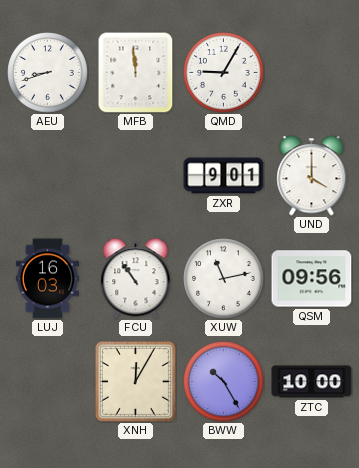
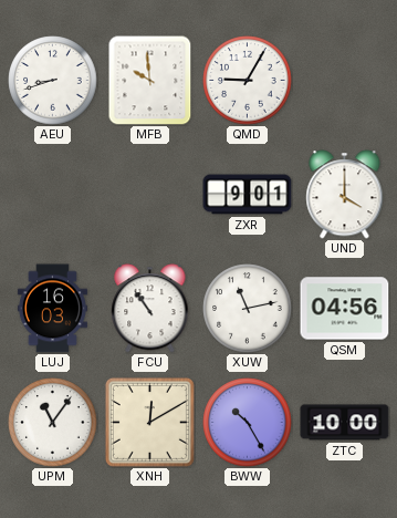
MFB: 11:59 -> 9:59
QSM: 09:56 -> 04:56
UPM: none -> 11:06
XNH: 12:05 -> 12:10
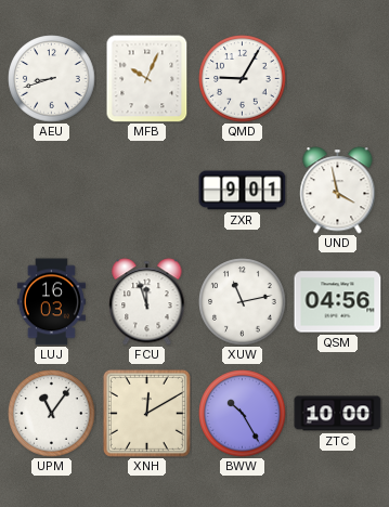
MFB: 9:59 -> 10:04
UND: 4:00 -> 3:58
FCU: 10:54 -> 11:57
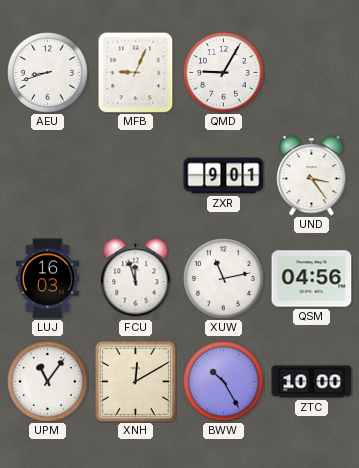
MFB: 10:04 -> 9:04
UND: 3:58 -> 3:24
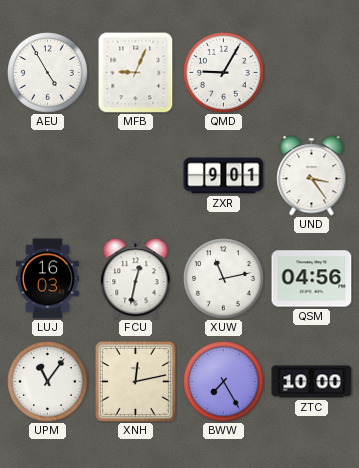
AEU: 8:42 -> 4:55
FCU: 11:57 -> 12:32
XNH: 12:10 -> 12:13
BWW: 10:25 -> 7:25
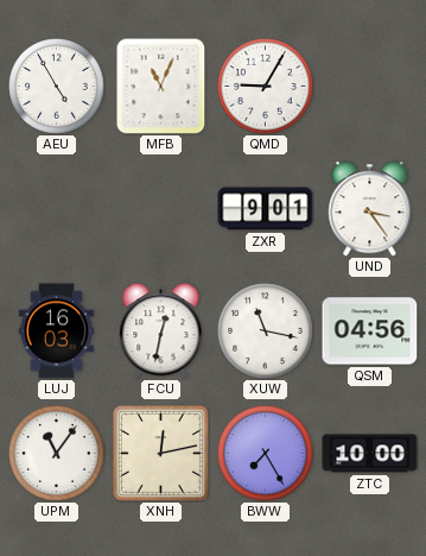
MFB: 9:04 -> 11:04
XUW: 11:13 -> 11:17
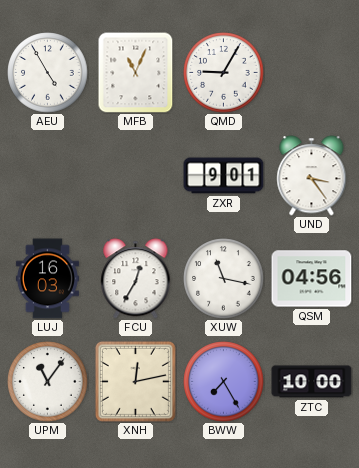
FCU: 12:32 -> 12:35
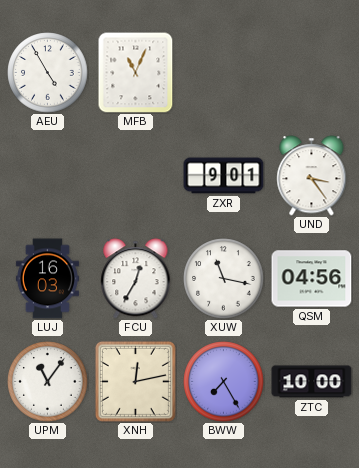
QMD: 9:05 -> none
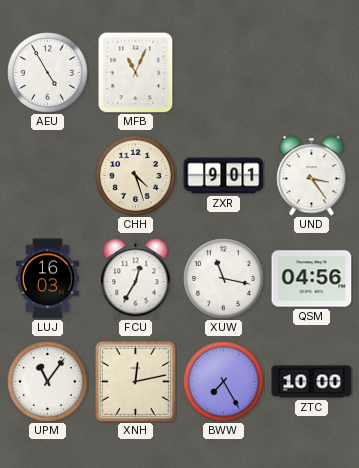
CHH: none -> 4:27
